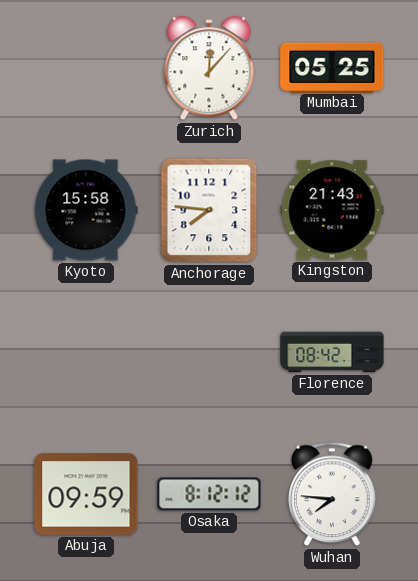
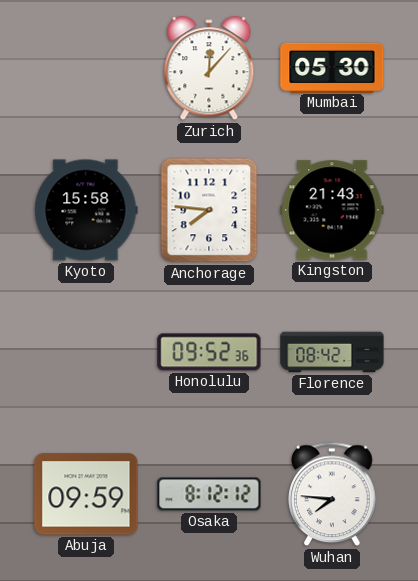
Mumbai: 05:25 -> 05:30
Honolulu: none -> 09:52
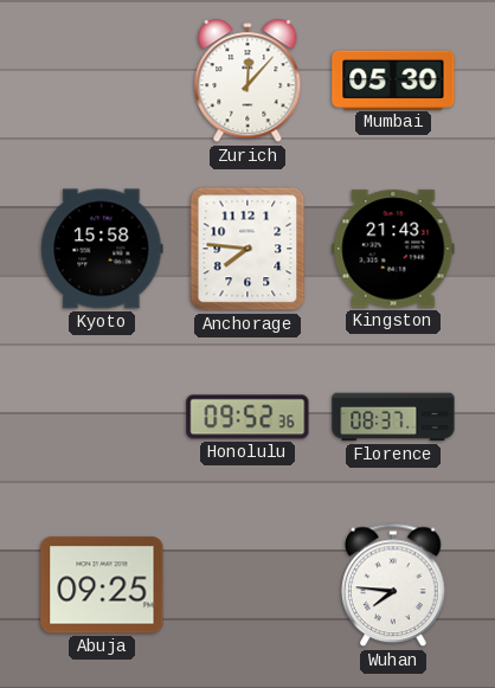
Florence: 08:42 -> 08:37
Abuja: 09:59 -> 09:25
Osaka: 8:12 -> none
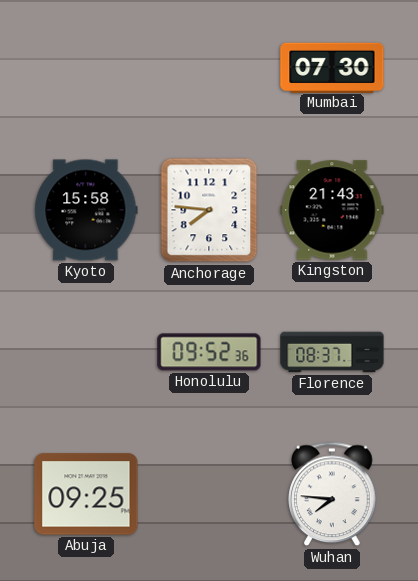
Zurich: 12:07 -> none
Mumbai: 05:30 -> 07:30
